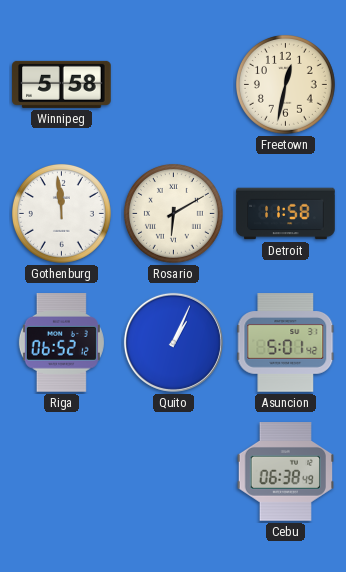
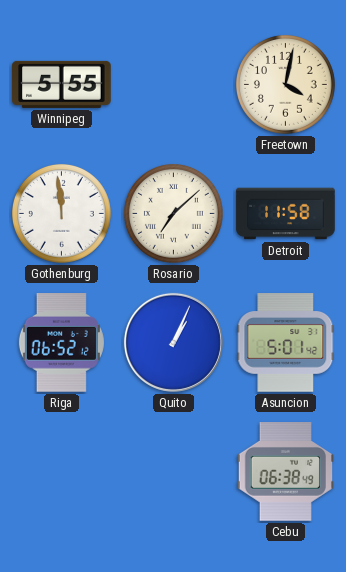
Winnipeg: 5:58 -> 5:55
Freetown: 12:32 -> 4:02
Rosario: 6:10 -> 7:08
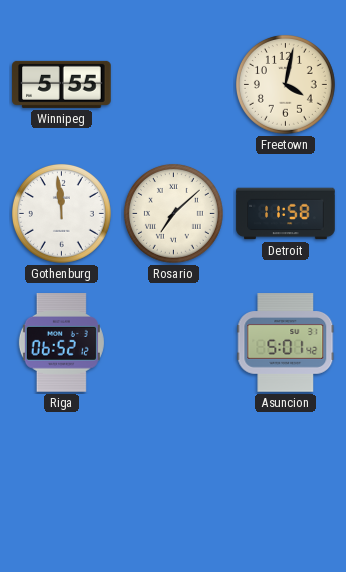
Quito: 1:04 -> none
Cebu: 06:38 -> none
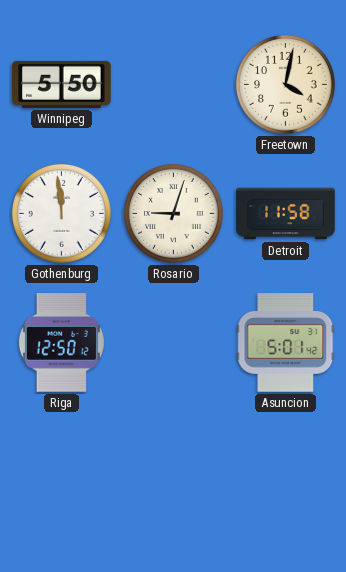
Winnipeg: 5:55 -> 5:50
Rosario: 7:08 -> 9:03
Riga: 06:52 -> 12:50
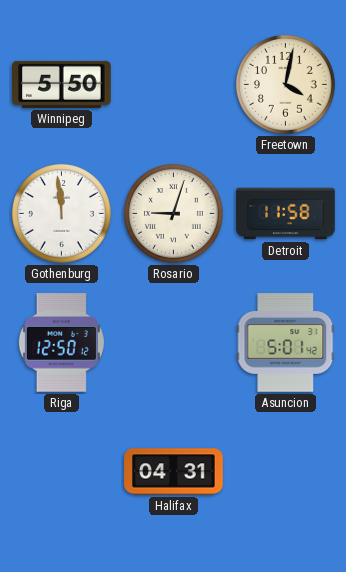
Halifax: none -> 04:31
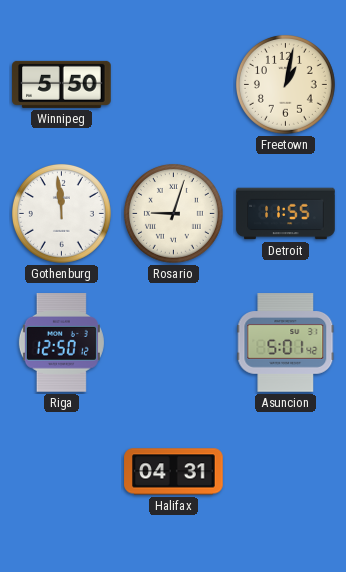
Freetown: 4:02 -> 1:02
Detroit: 11:58 -> 11:55
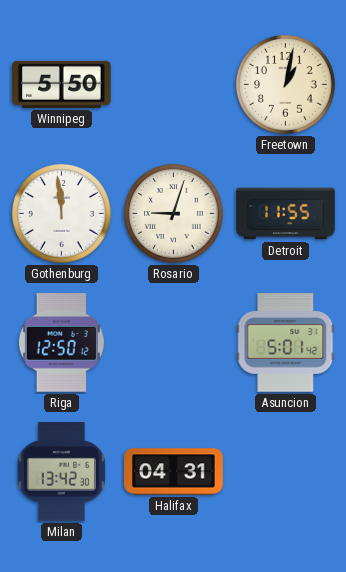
Milan: none -> 13:42
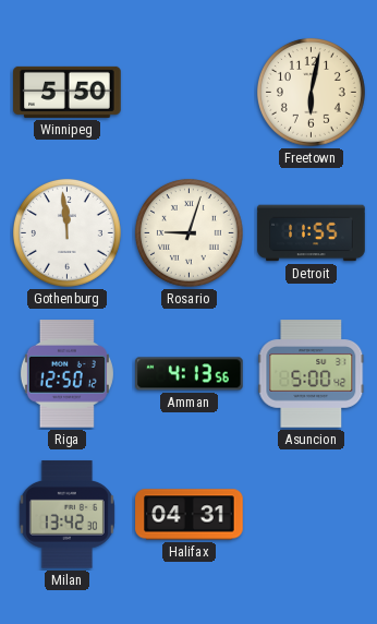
Freetown: 1:02 -> 6:02
Amman: none -> 4:13
Asuncion: 5:01 -> 5:00
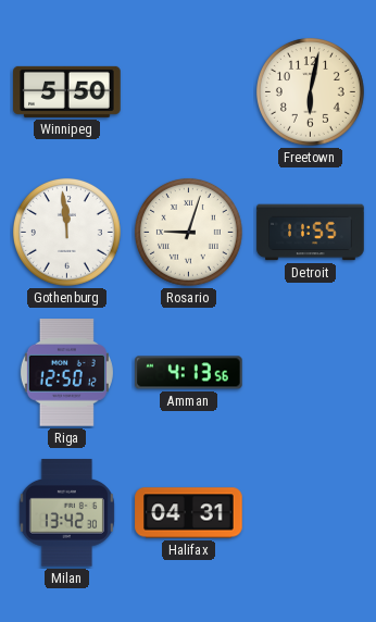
Asuncion: 5:00 -> none
